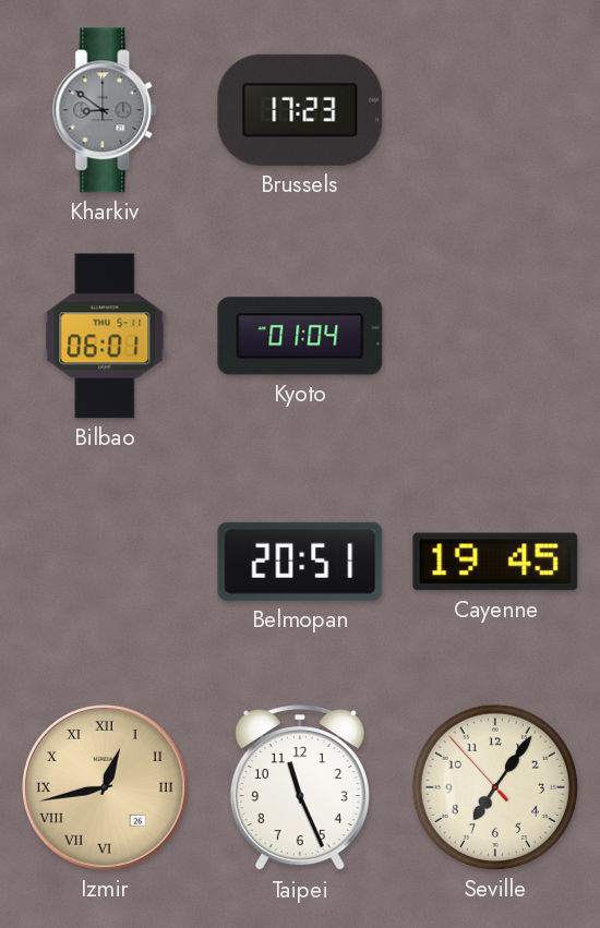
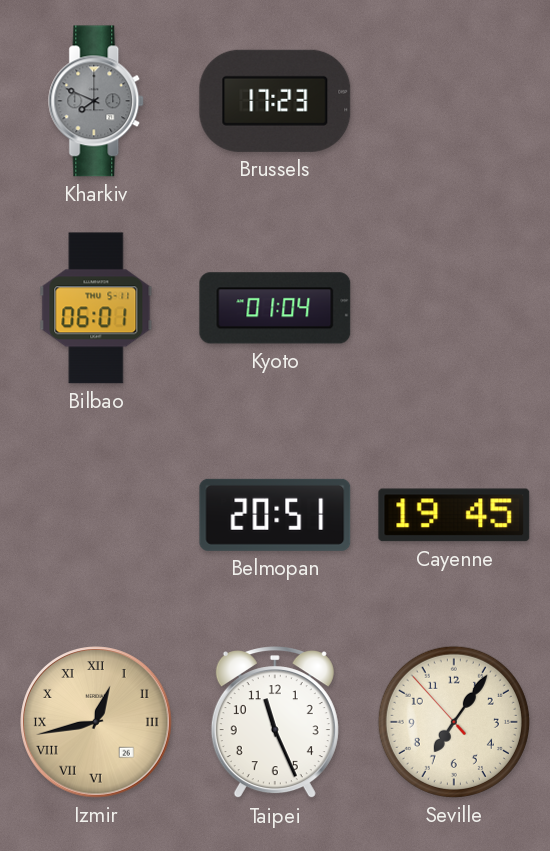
Kharkiv: 8:51 -> 7:49
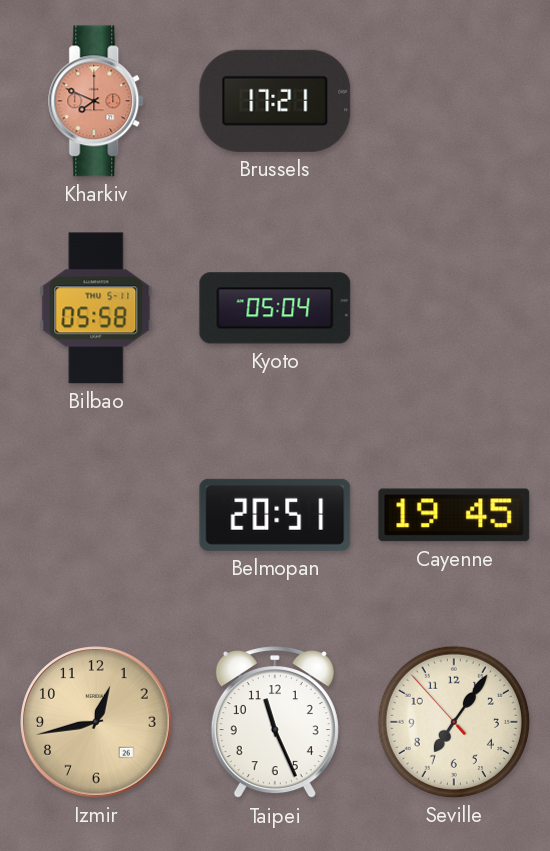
Kharkiv dial: grey -> salmon
Brussels: 17:23 -> 17:21
Bilbao: 06:01 -> 05:58
Kyoto: 01:04 -> 05:04
Izmir numerals: Roman -> Arabic
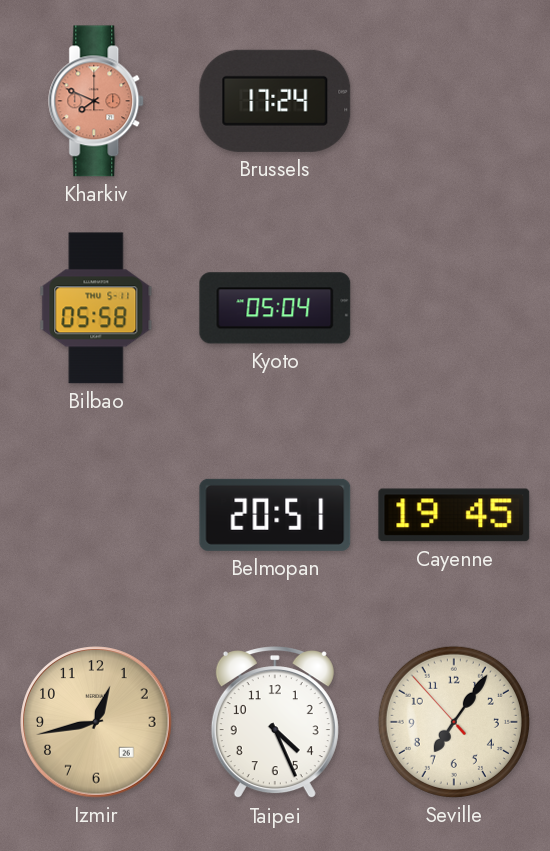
Brussels: 17:21 -> 17:24
Taipei: 11:26 -> 4:26
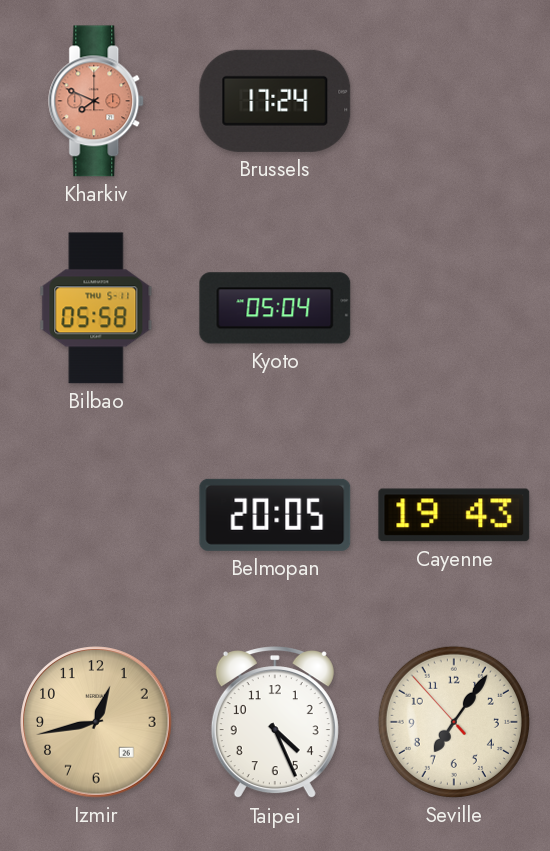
Belmopan: 20:51 -> 20:05
Cayenne: 19:45 -> 19:43
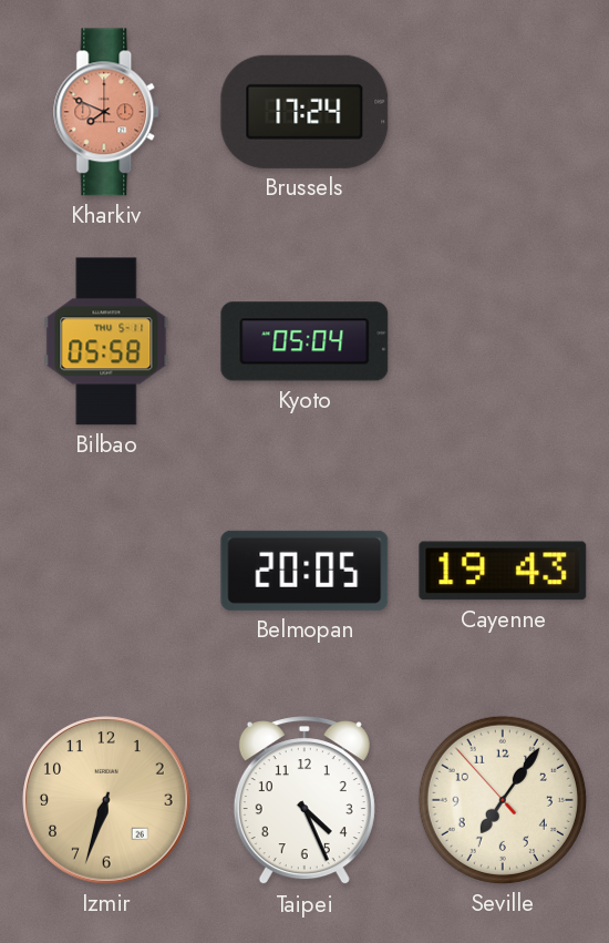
Izmir: 12:43 -> 6:33
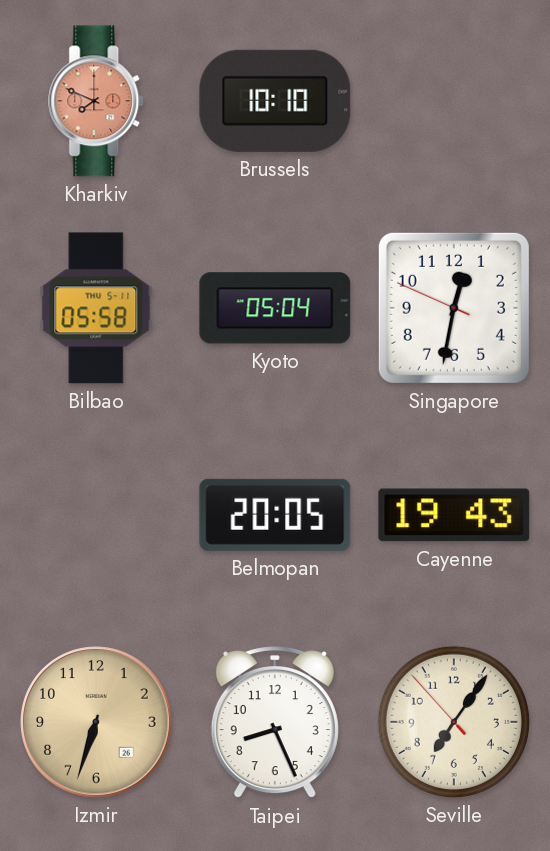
Brussels: 17:24 -> 10:10
Singapore: none -> 12:31
Taipei: 4:26 -> 8:26
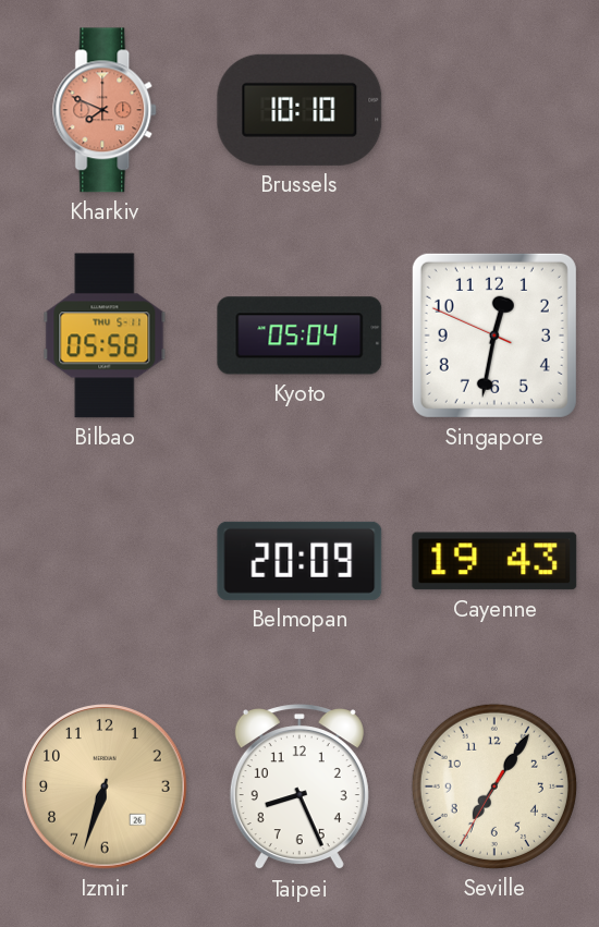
Belmopan: 20:05 -> 20:09
Seville: 7:05:53 -> 7:05:35
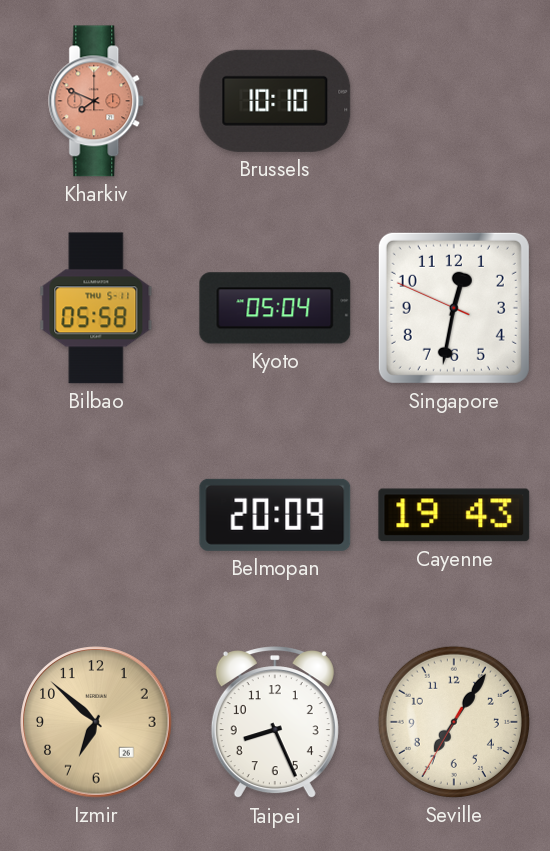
Izmir: 6:33 -> 6:52
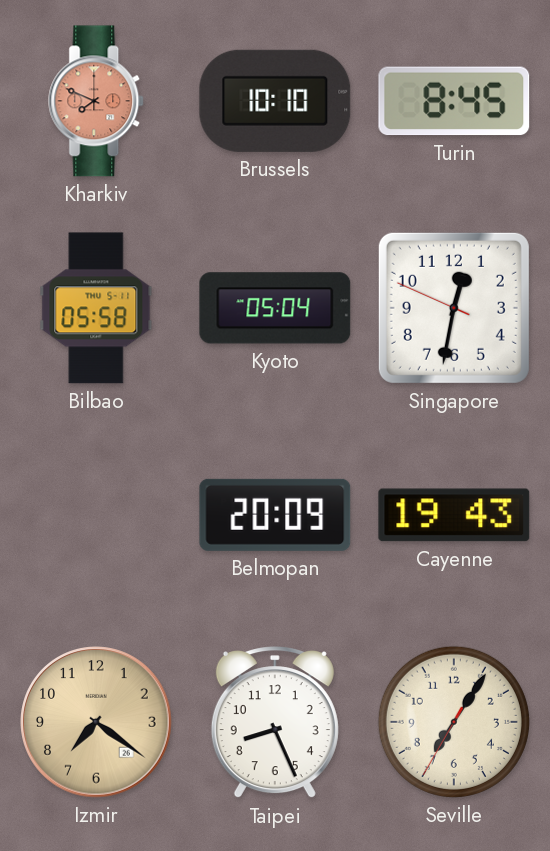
Turin: none -> 8:45
Izmir: 6:52 -> 7:21
